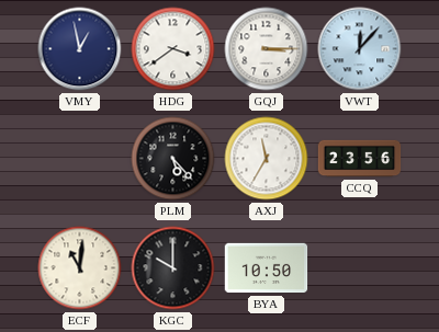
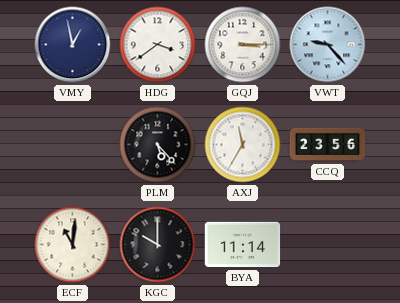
VWT: 12:07 -> 9:23
BYA: 10:50 -> 11:14
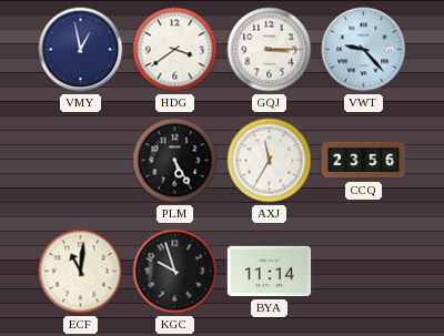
PLM: 5:23 -> 5:25
KGC: 10:00 -> 9:57
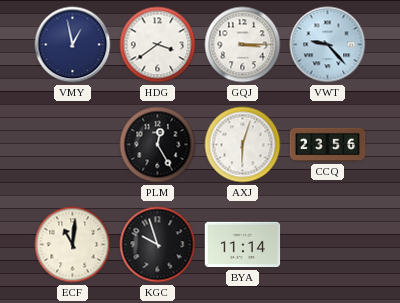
PLM: 5:25 -> 12:25
AXJ: 11:35 -> 6:03
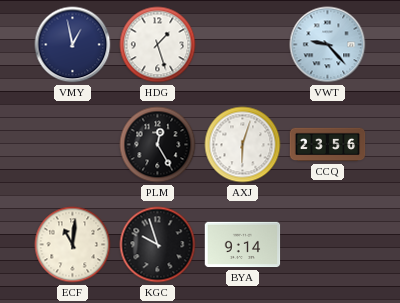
HDG: 3:39 -> 1:27
GQJ: 3:15 -> none
BYA: 11:14 -> 9:14
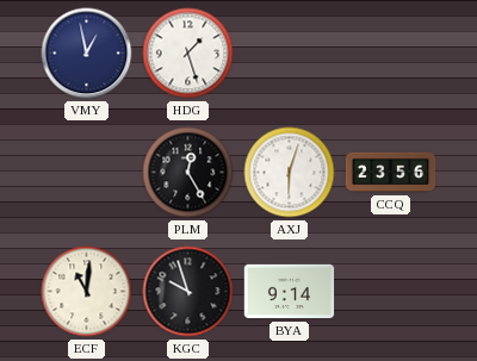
VWT: 9:23 -> none
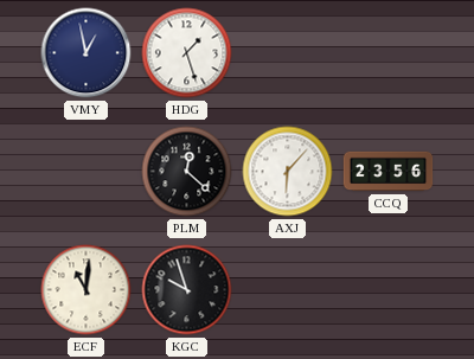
PLM: 12:25 -> 12:22
AXJ: 6:03 -> 6:07
BYA: 9:14 -> none
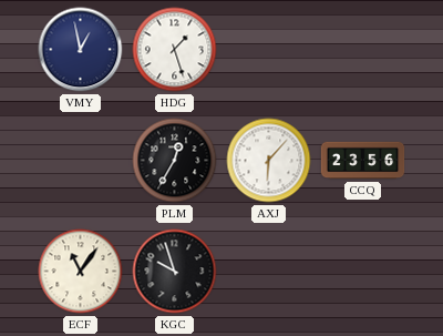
PLM: 12:22 -> 12:35
ECF: 11:01 -> 11:06
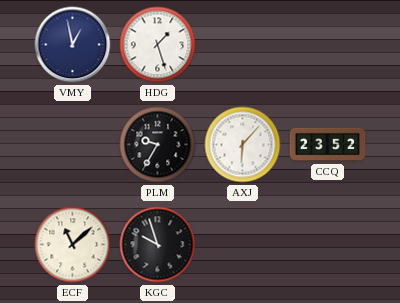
PLM: 12:35 -> 9:35
CCQ: 23:56 -> 23:52
ECF: 11:06 -> 11:08
